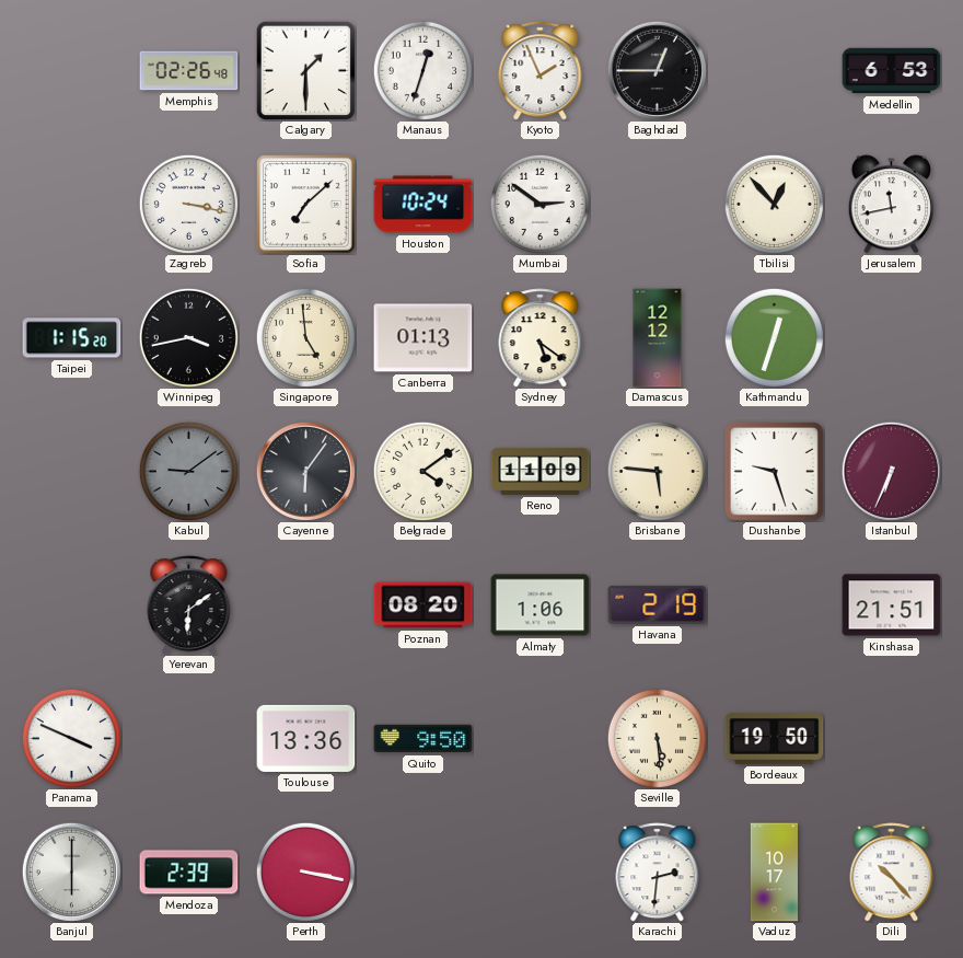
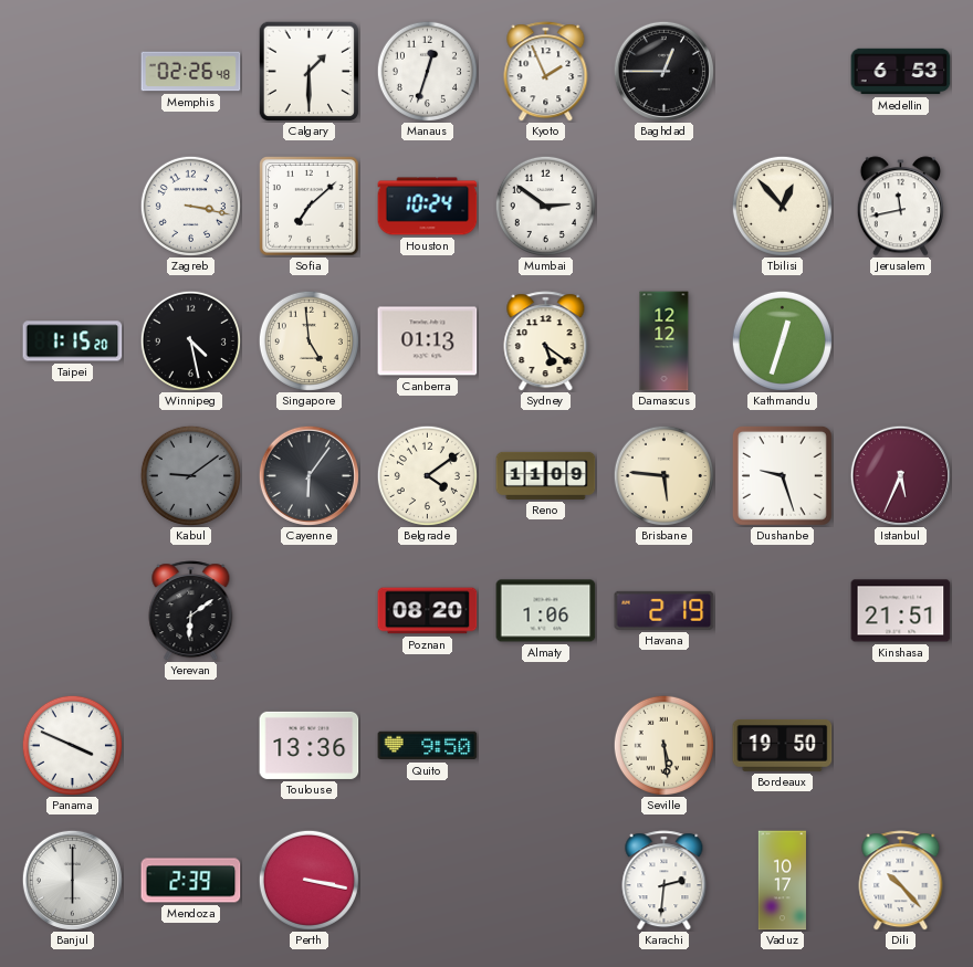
Winnipeg: 3:43 -> 4:28
Istanbul: 6:34 -> 5:34
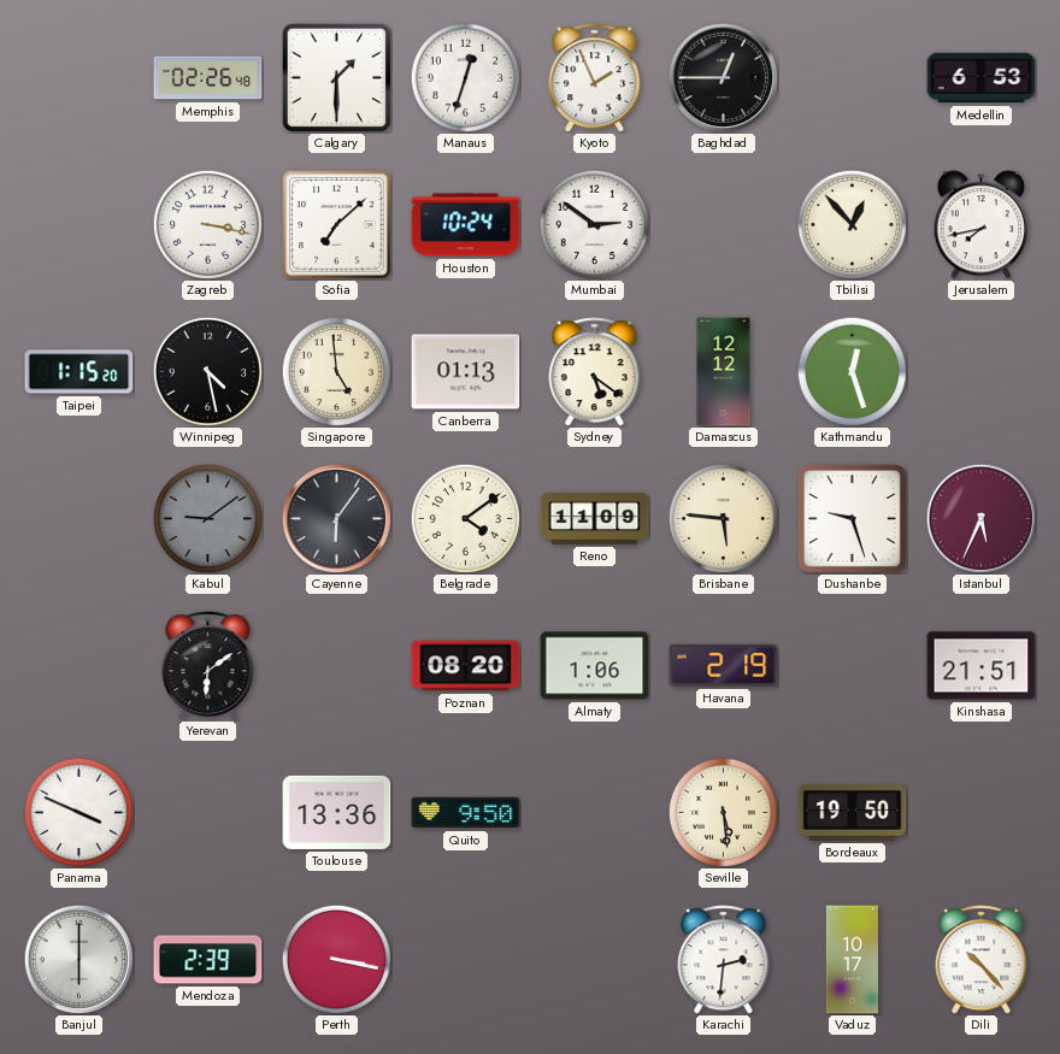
Jerusalem: 11:43 -> 7:43
Kathmandu: 12:33 -> 12:27
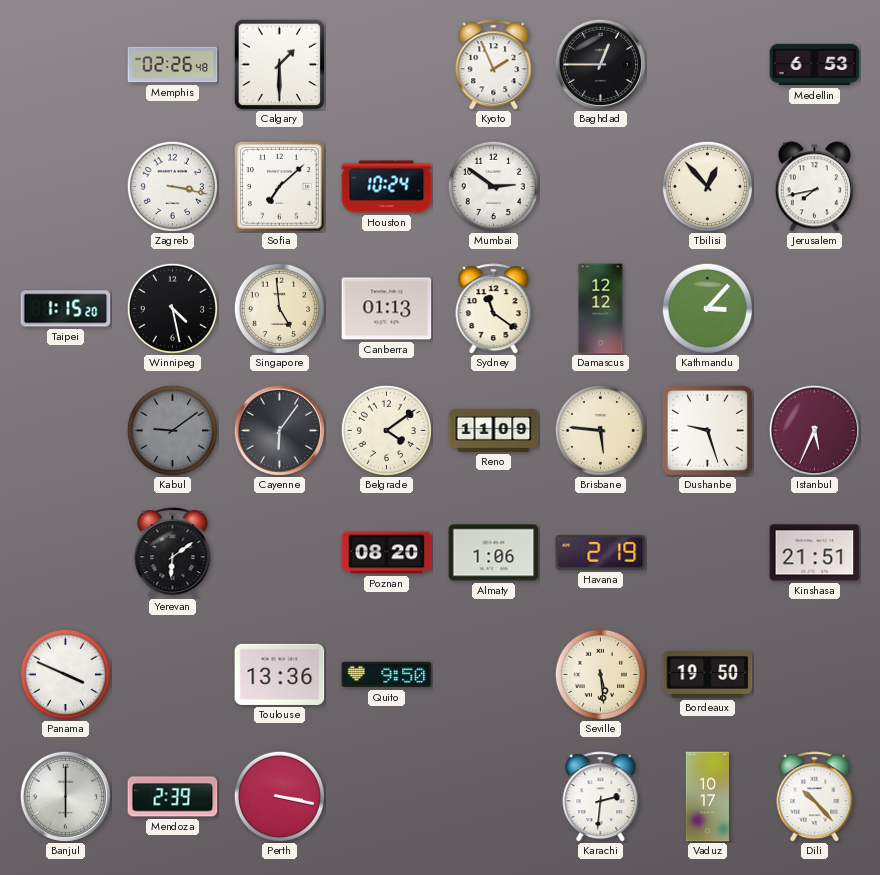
Manaus: 12:33 -> none
Sydney: 5:21 -> 11:21
Kathmandu: 12:27 -> 3:07
